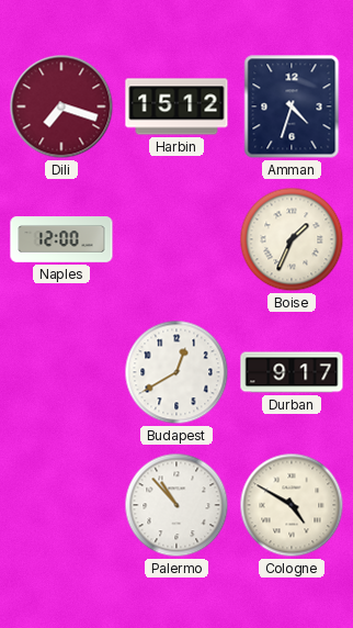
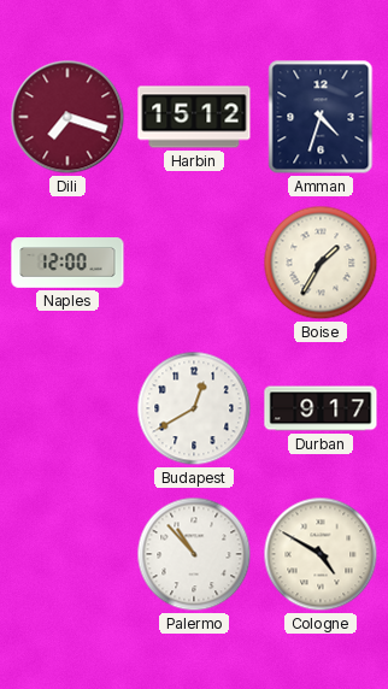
Boise: 1:34 -> 1:35
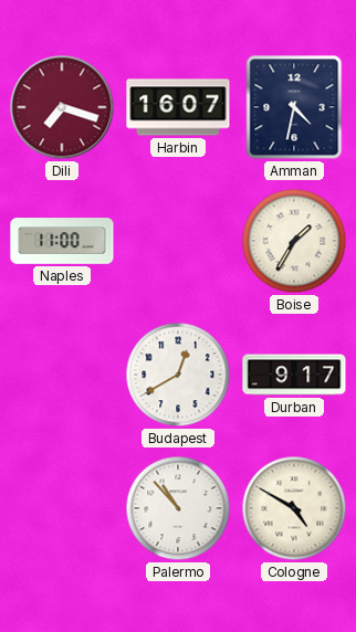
Harbin: 15:12 -> 16:07
Amman: 4:33 -> 4:32
Naples: 12:00 -> 11:00
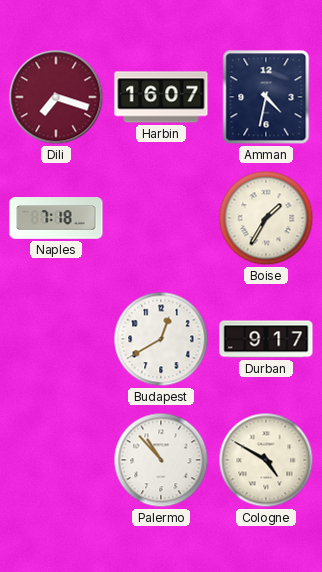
Naples: 11:00 -> 7:18
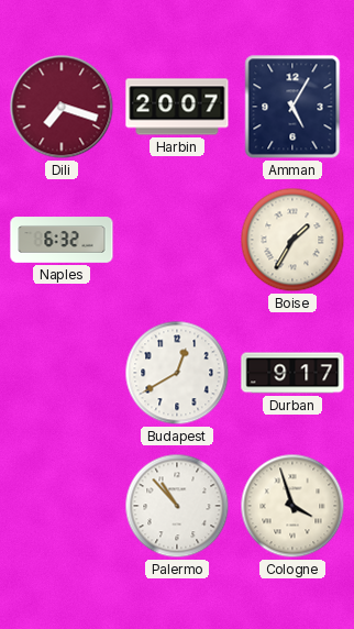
Harbin: 16:07 -> 20:07
Amman: 4:32 -> 5:05
Naples: 7:18 -> 6:32
Cologne: 4:50 -> 3:57
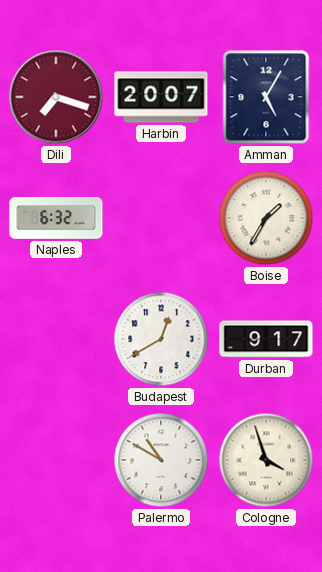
Palermo: 10:53 -> 10:50
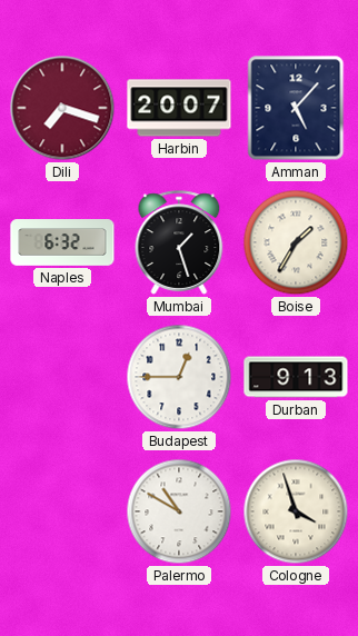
Amman: 5:05 -> 5:07
Mumbai: none -> 1:27
Budapest: 12:40 -> 12:45
Durban: 9:17 -> 9:13
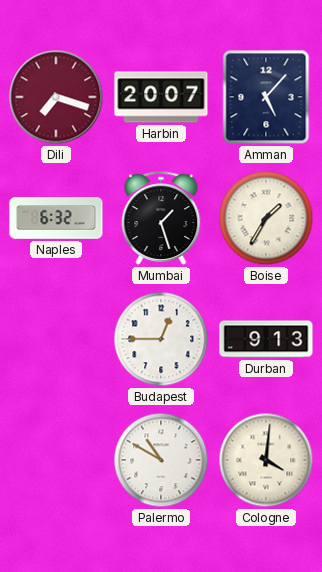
Cologne: 3:57 -> 4:01
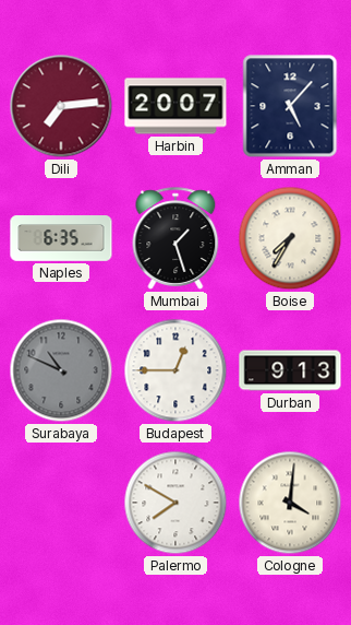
Dili: 7:18 -> 7:14
Naples: 6:32 -> 6:35
Boise: 1:35 -> 7:35
Surabaya: none -> 10:49
Palermo: 10:50 -> 7:50
